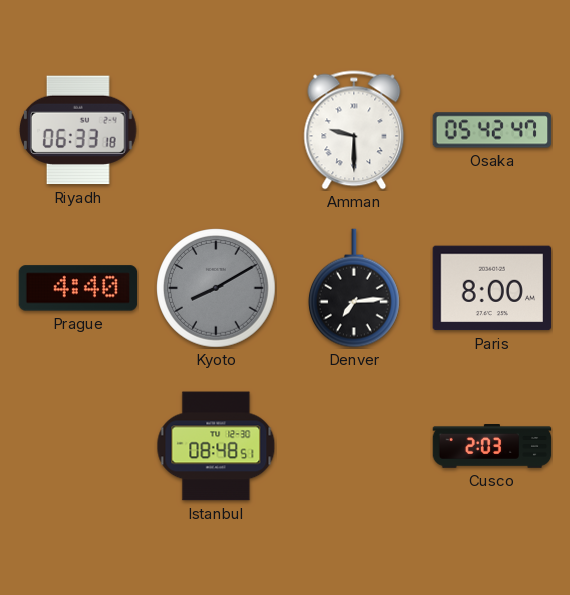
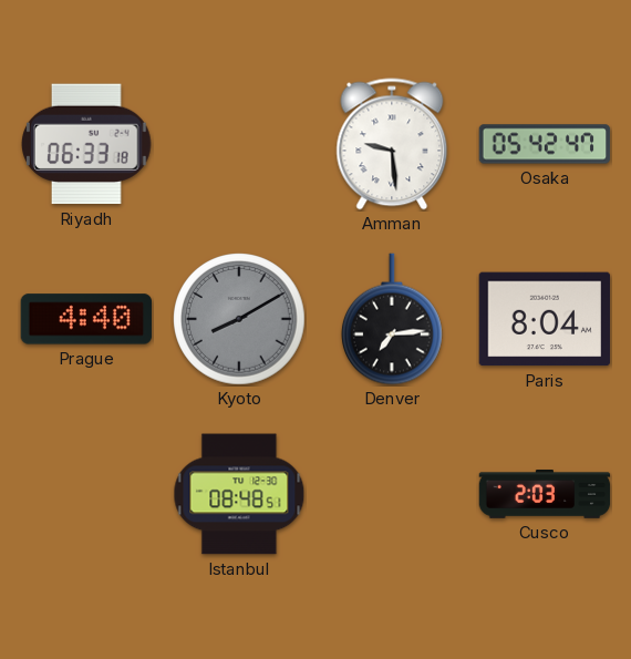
Amman: 9:30 -> 9:29
Paris: 8:00 -> 8:04
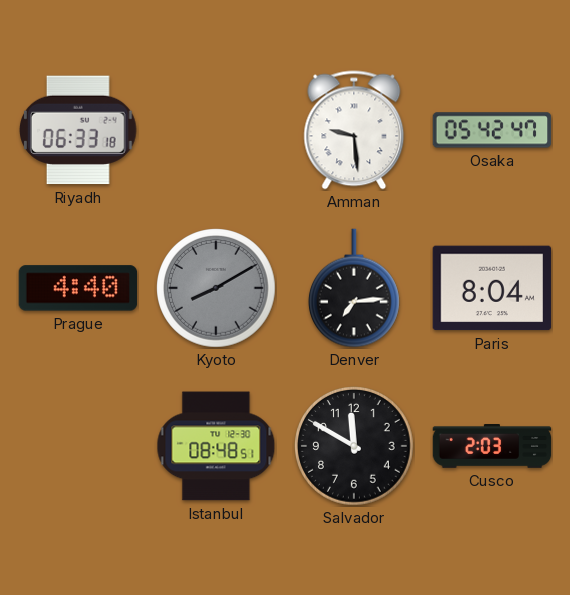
Salvador: none -> 11:50
